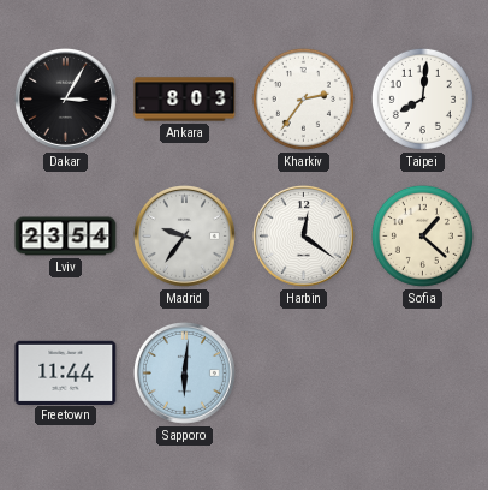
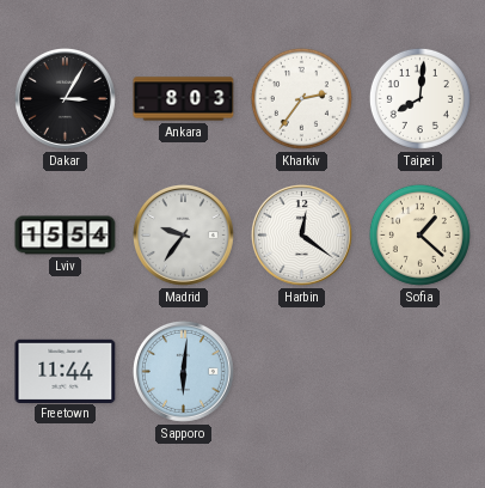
Lviv: 23:54 -> 15:54
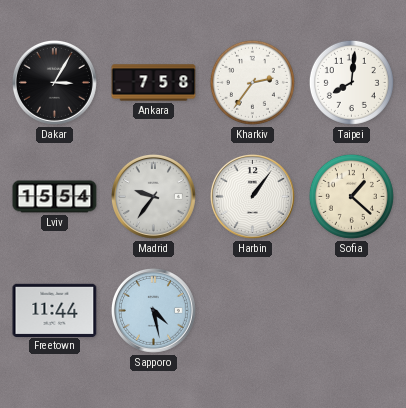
Ankara: 8:03 -> 7:58
Harbin: 12:21 -> 1:06
Sapporo: 6:01 -> 4:28
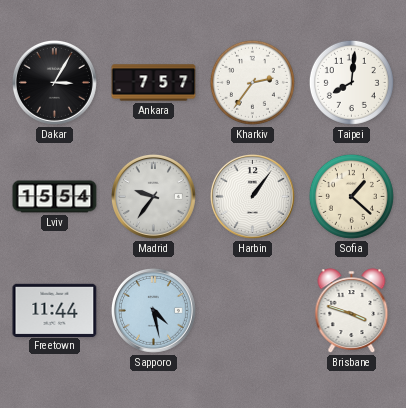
Ankara: 7:58 -> 7:57
Brisbane: none -> 3:48
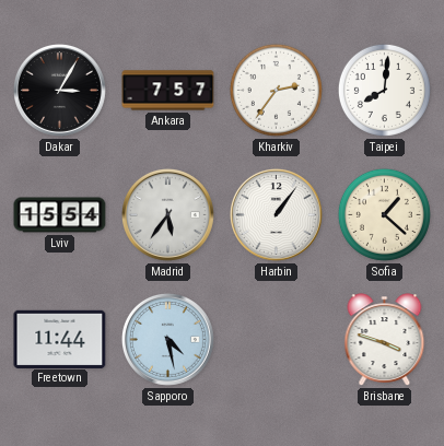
Madrid: 9:36 -> 5:36
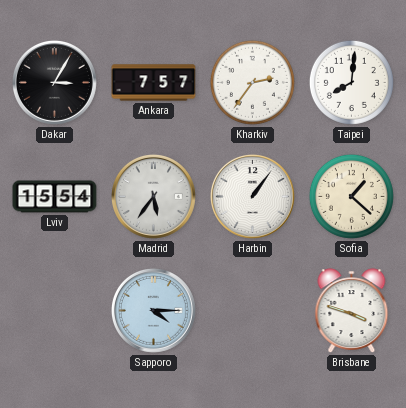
Freetown: 11:44 -> none
Sapporo: 4:28 -> 4:15
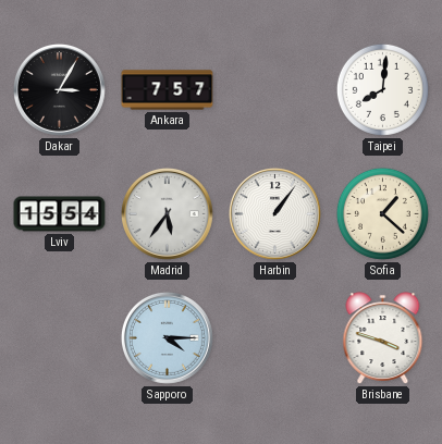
Kharkiv: 2:36 -> none
